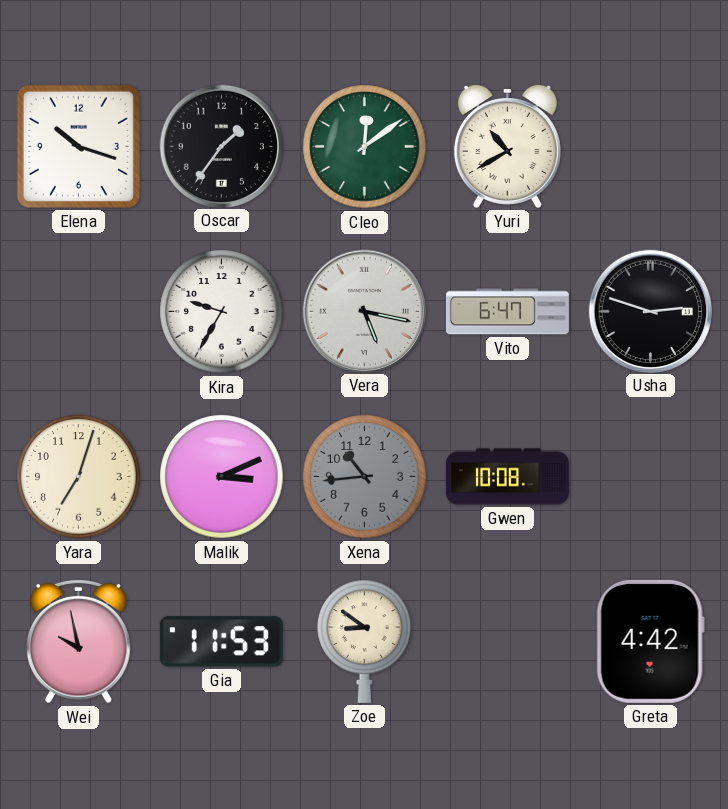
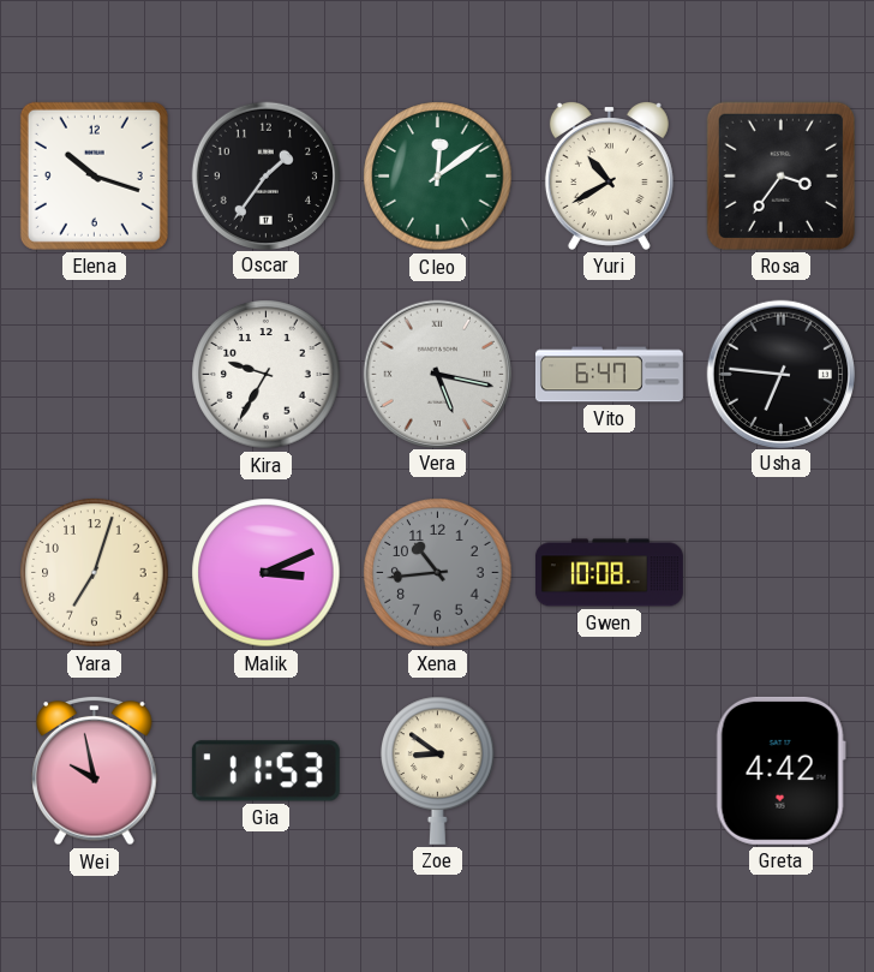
Rosa: none -> 3:36
Usha: 2:48 -> 6:46
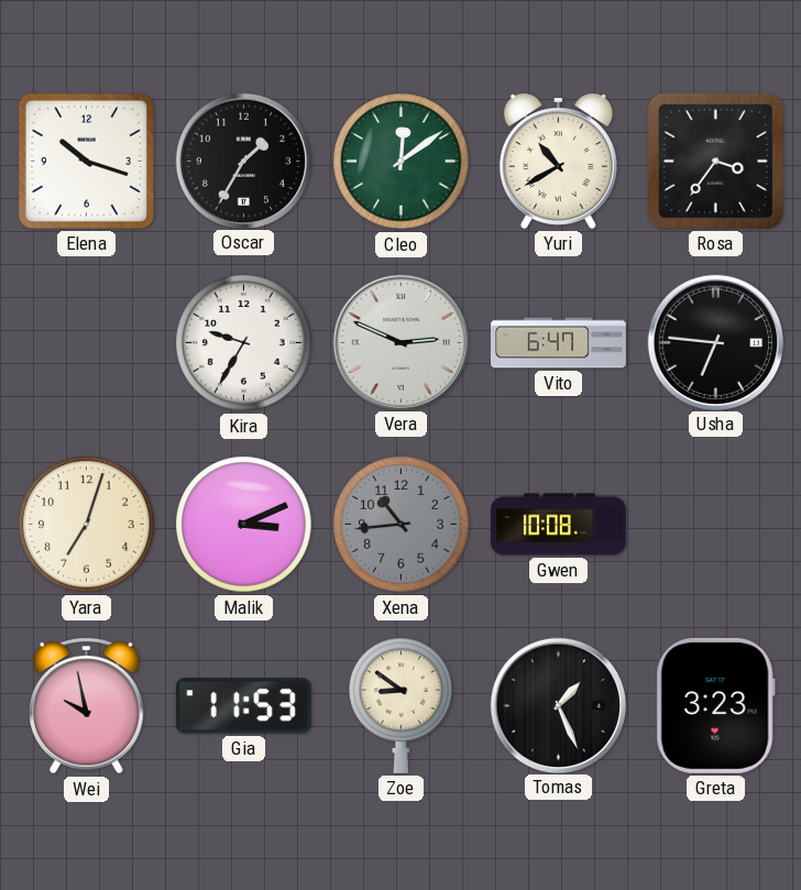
Oscar: 1:36 -> 1:35
Vera: 5:17 -> 2:49
Tomas: none -> 1:26
Greta: 4:42 -> 3:23
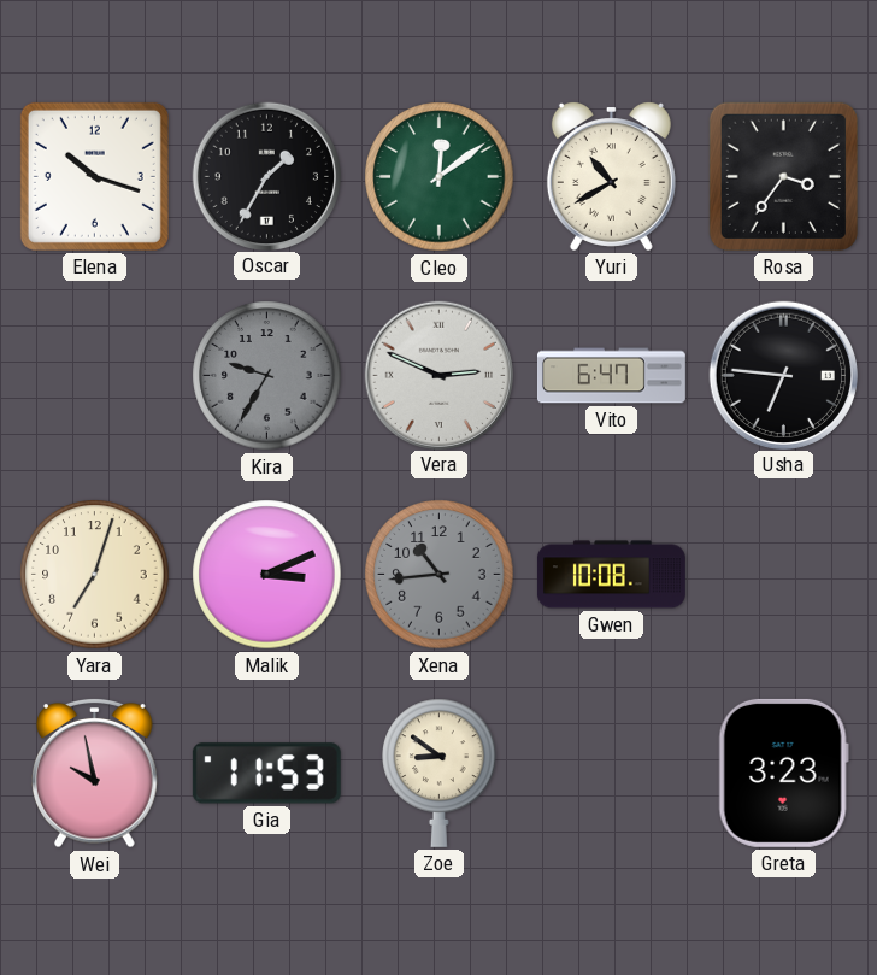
Kira dial: white -> grey
Tomas: 1:26 -> none
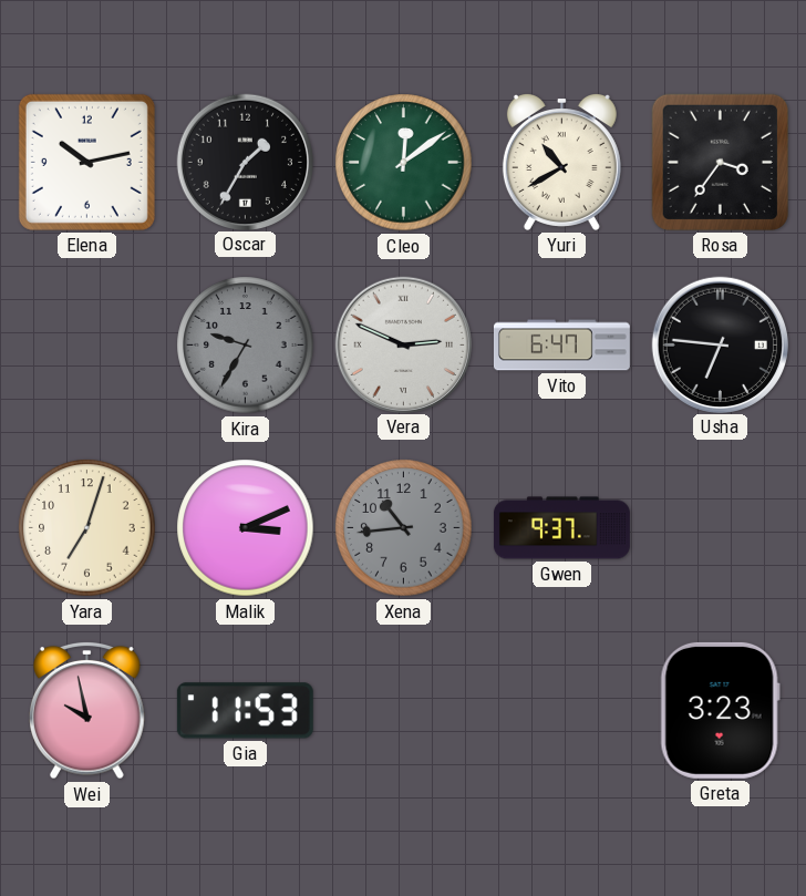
Elena: 10:18 -> 10:13
Gwen: 10:08 -> 9:37
Zoe: 8:51 -> none
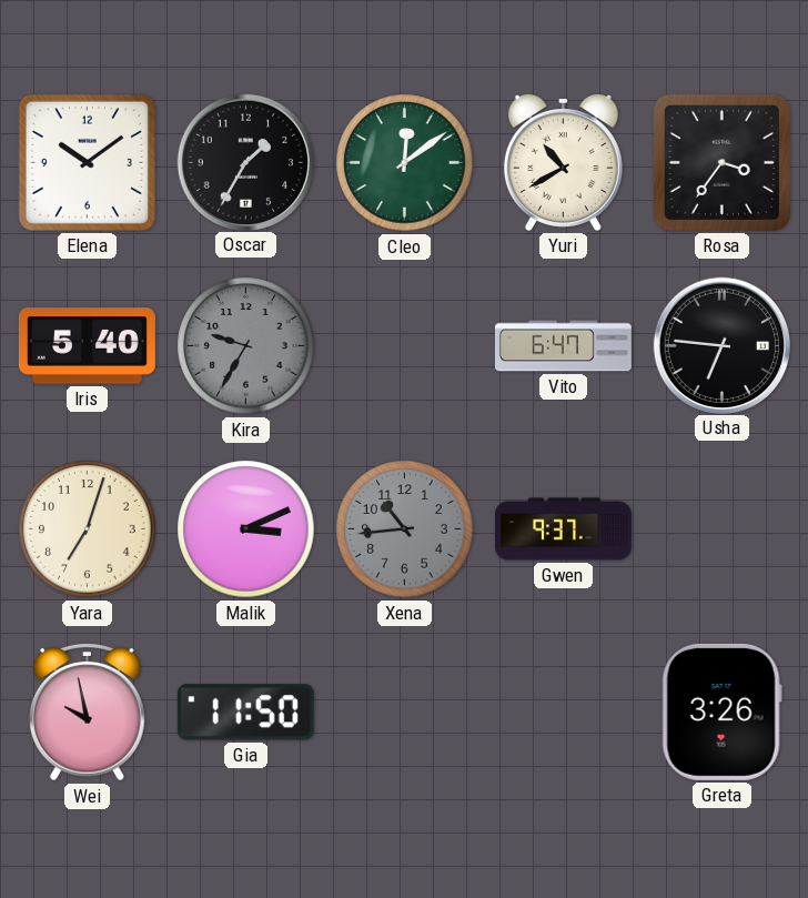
Elena: 10:13 -> 10:09
Iris: none -> 5:40
Vera: 2:49 -> none
Gia: 11:53 -> 11:50
Greta: 3:23 -> 3:26
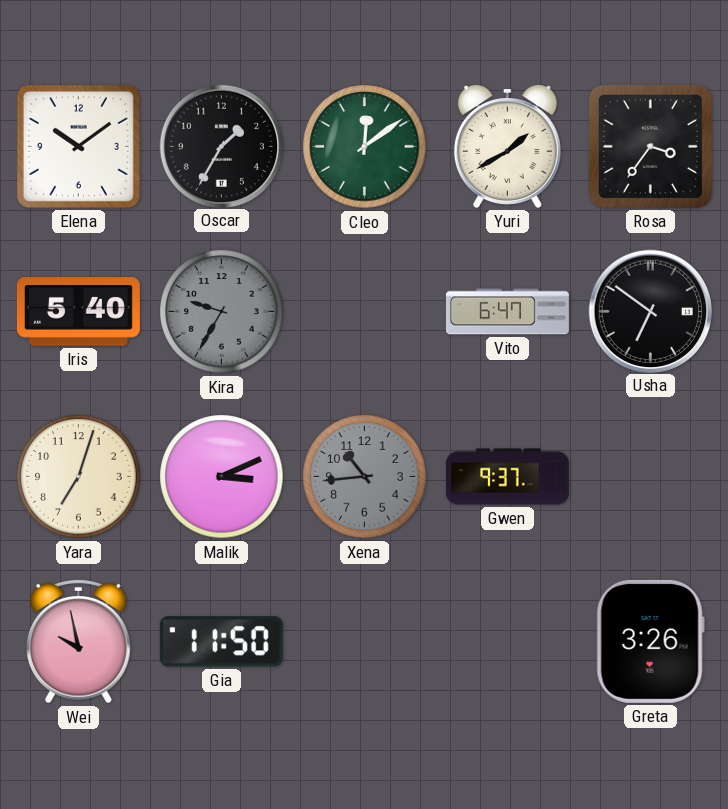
Yuri: 10:40 -> 1:40
Usha: 6:46 -> 6:51
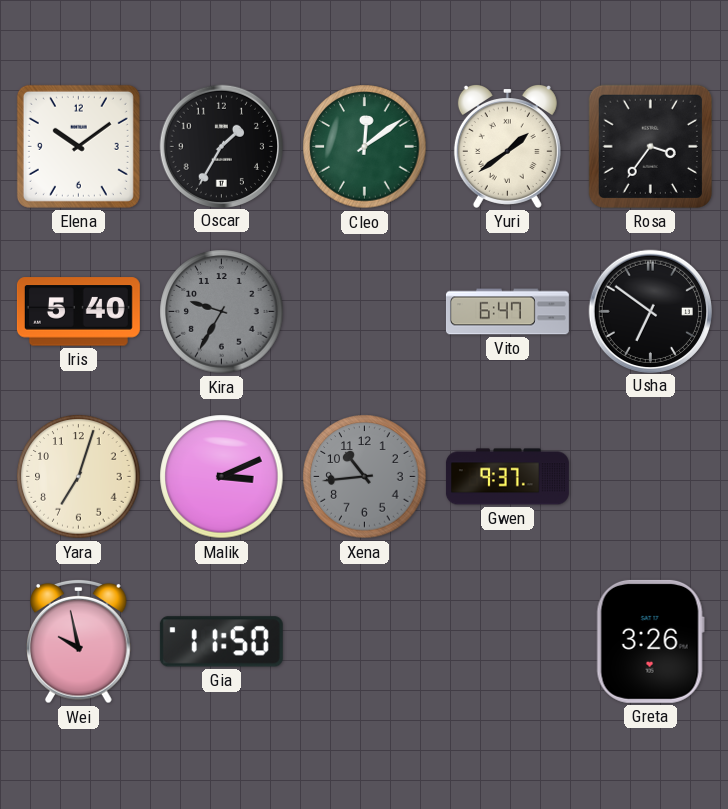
Yuri: 1:40 -> 1:39
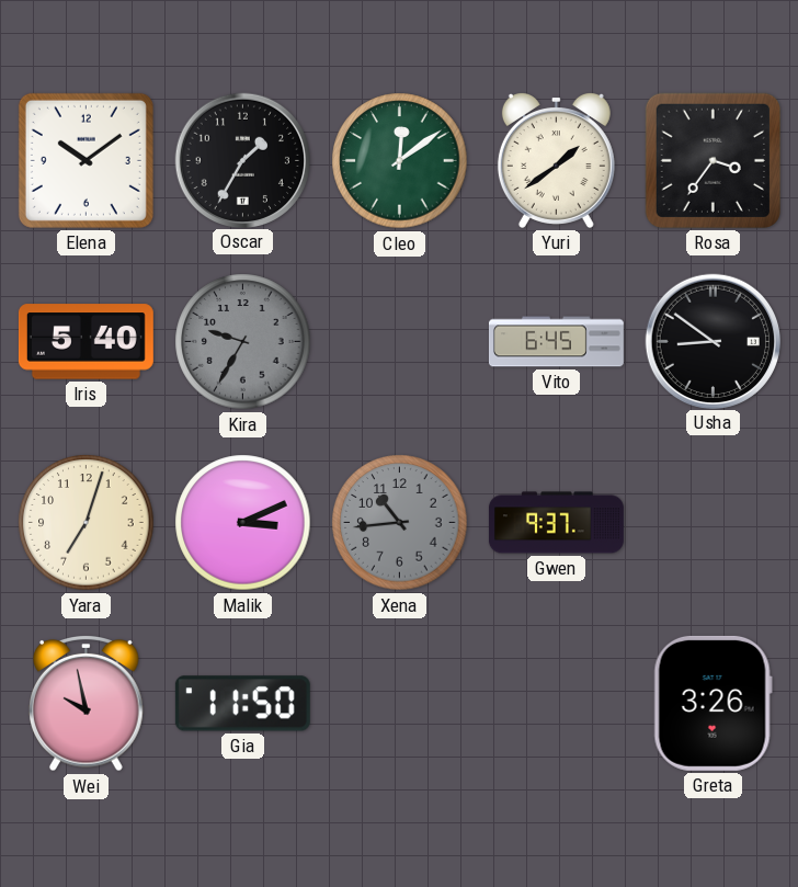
Vito: 6:47 -> 6:45
Usha: 6:51 -> 8:51
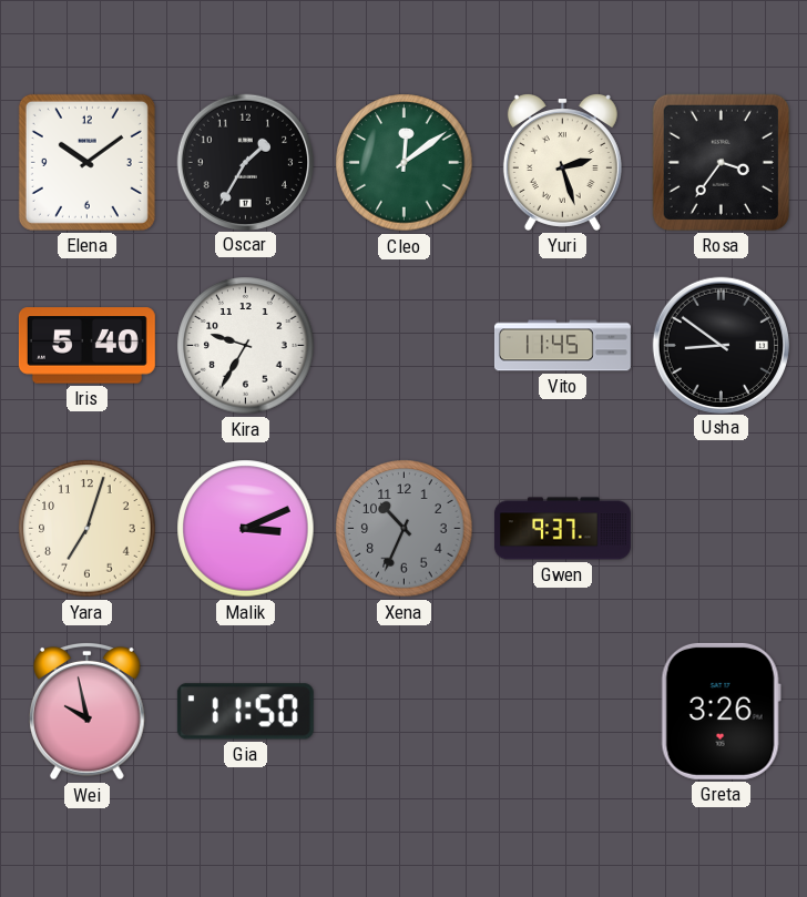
Yuri: 1:39 -> 2:27
Kira dial: grey -> white
Vito: 6:45 -> 11:45
Xena: 10:44 -> 10:34
